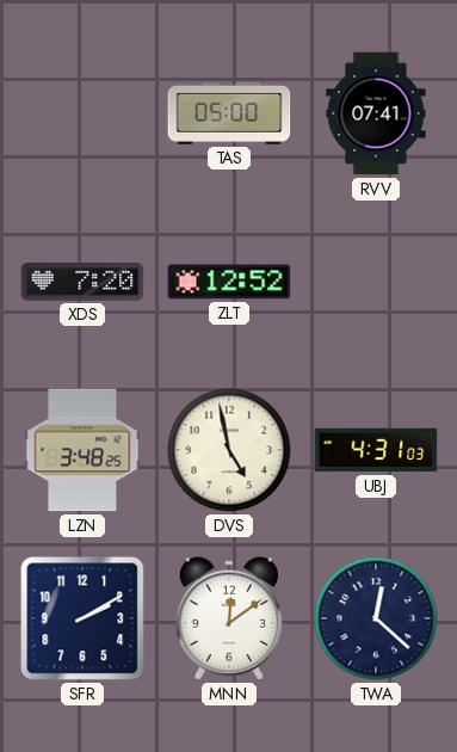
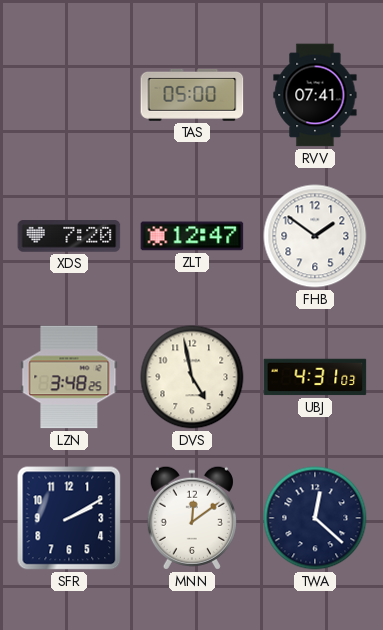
ZLT: 12:52 -> 12:47
FHB: none -> 1:51
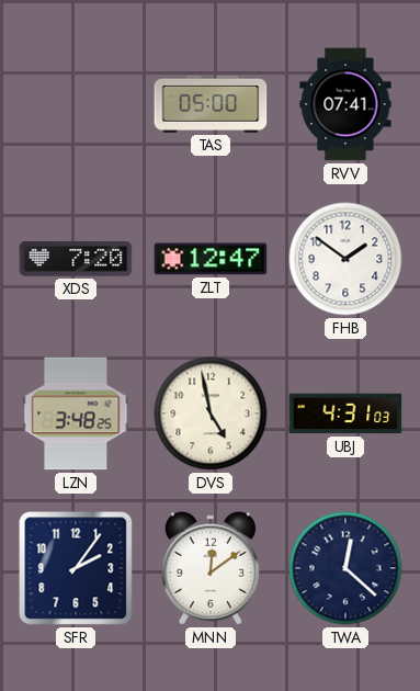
SFR: 2:10 -> 2:06
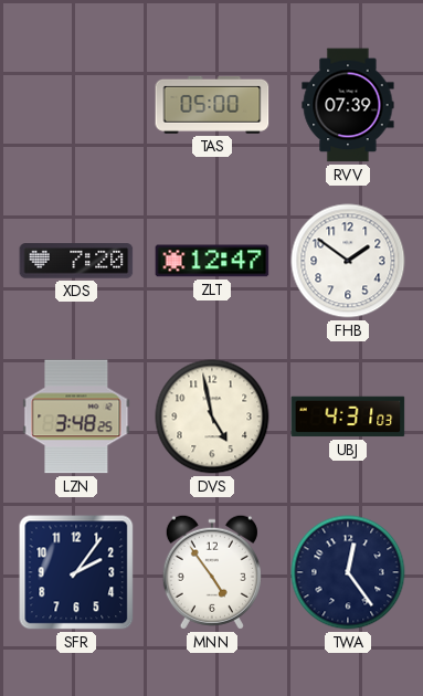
RVV: 07:41 -> 07:39
MNN: 12:09 -> 4:54
TWA: 12:22 -> 12:24
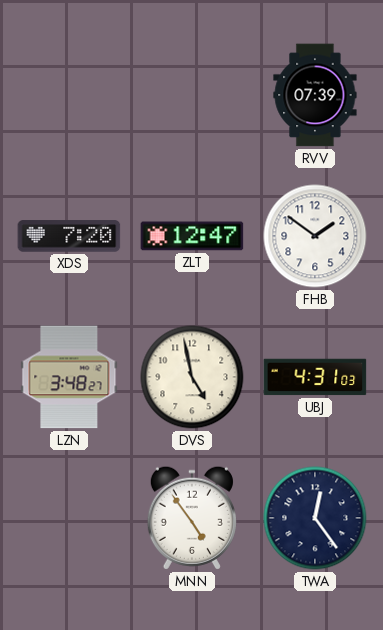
TAS: 05:00 -> none
LZN: 3:48:25 -> 3:48:27
SFR: 2:06 -> none
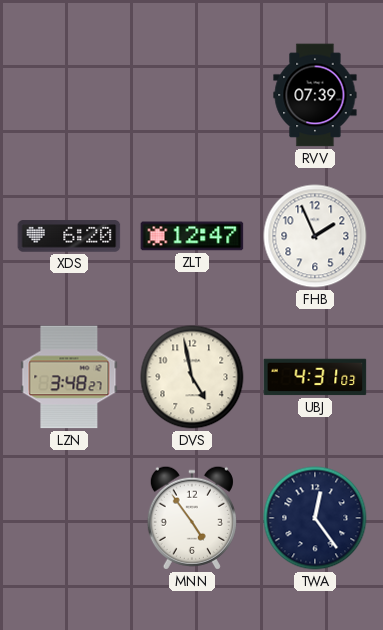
XDS: 7:20 -> 6:20
FHB: 1:51 -> 1:56
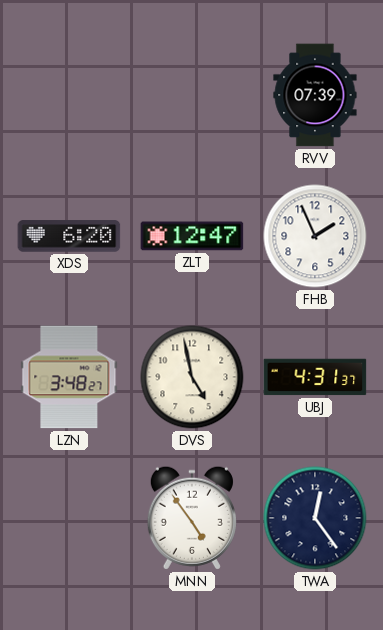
UBJ: 4:31:03 -> 4:31:37
